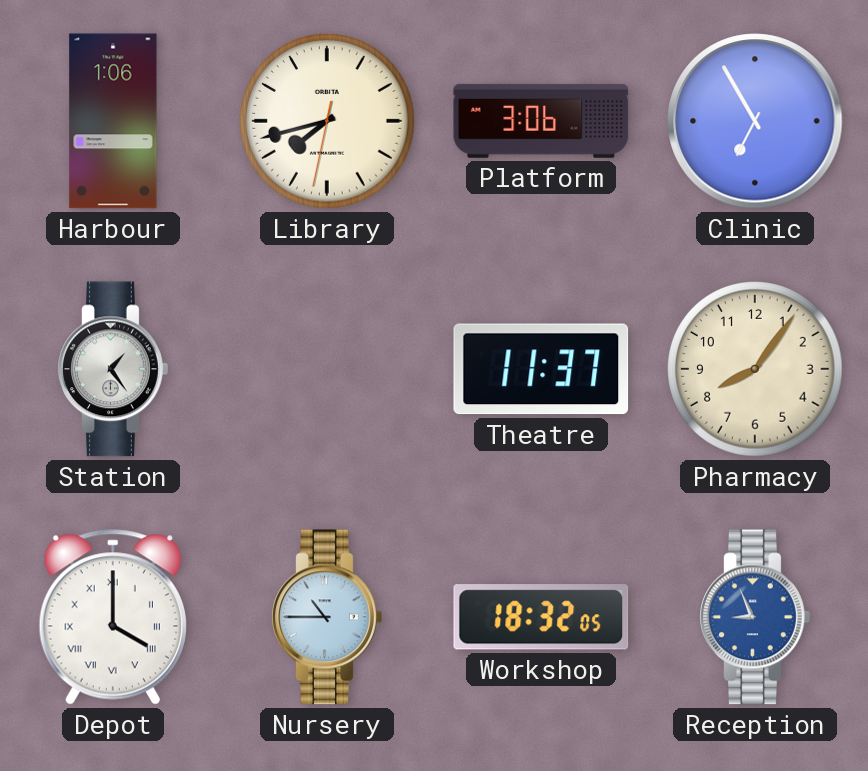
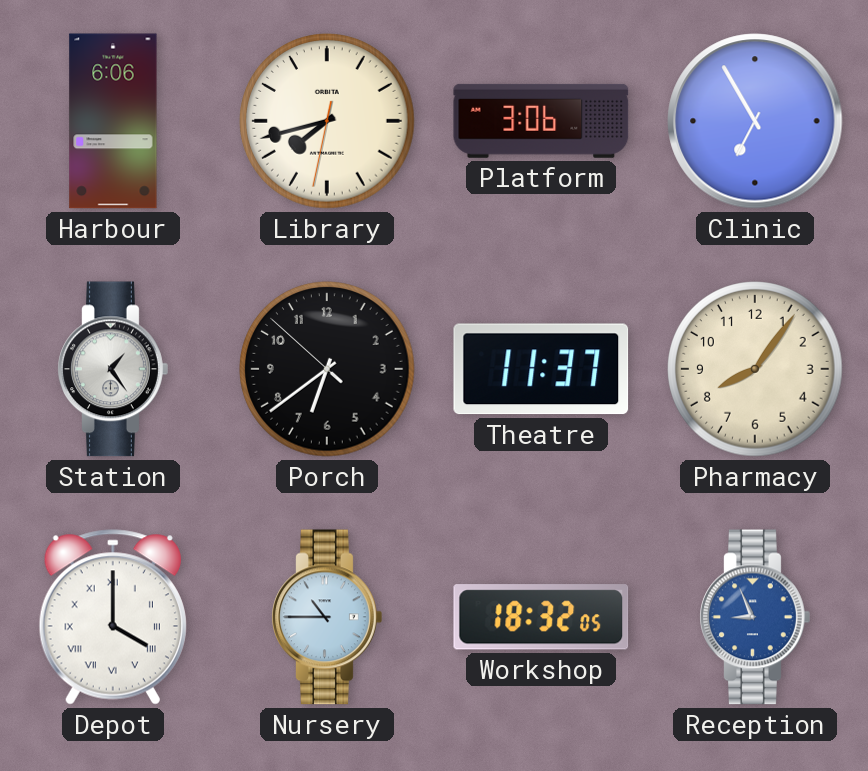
Harbour: 1:06 -> 6:06
Porch: none -> 6:38
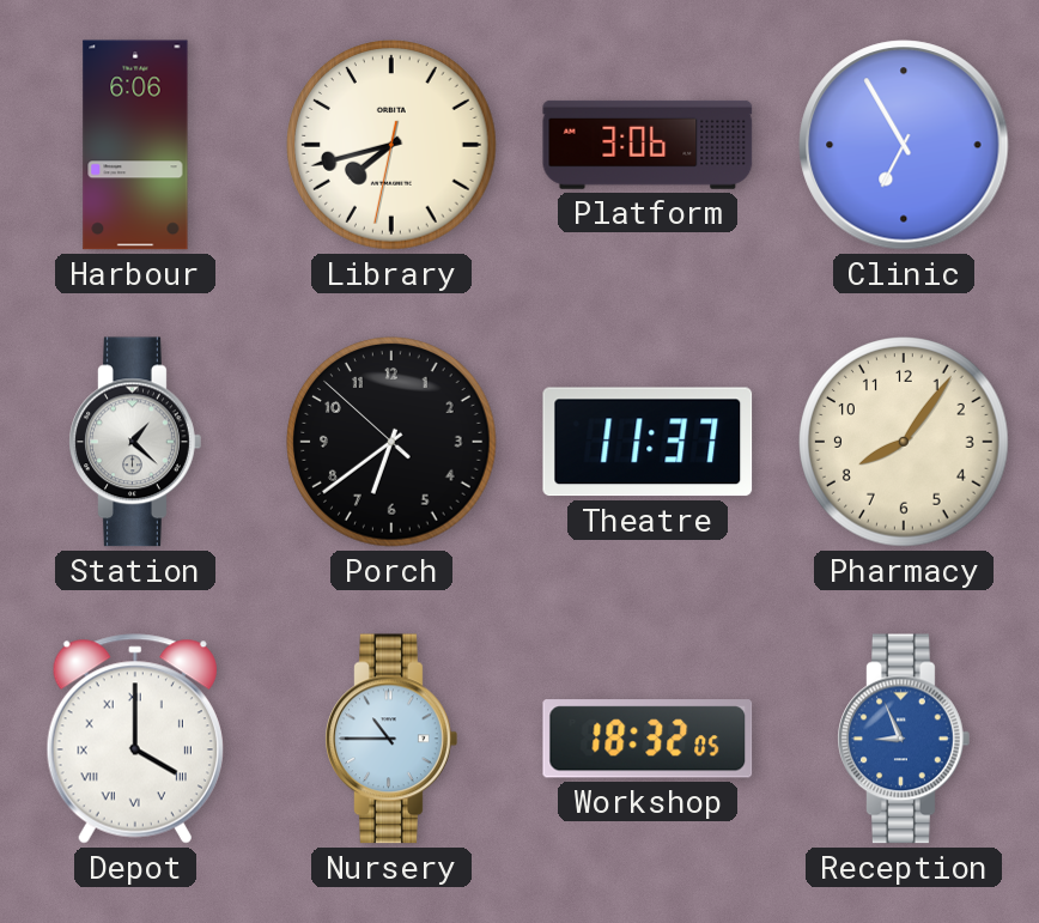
Station: 1:24 -> 1:22
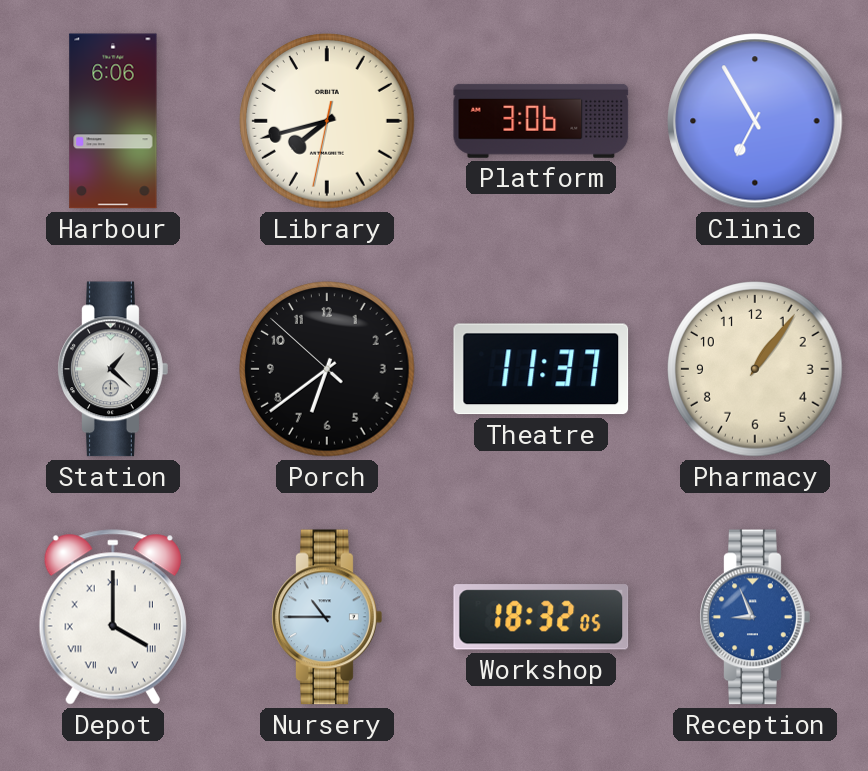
Pharmacy: 8:06 -> 1:06
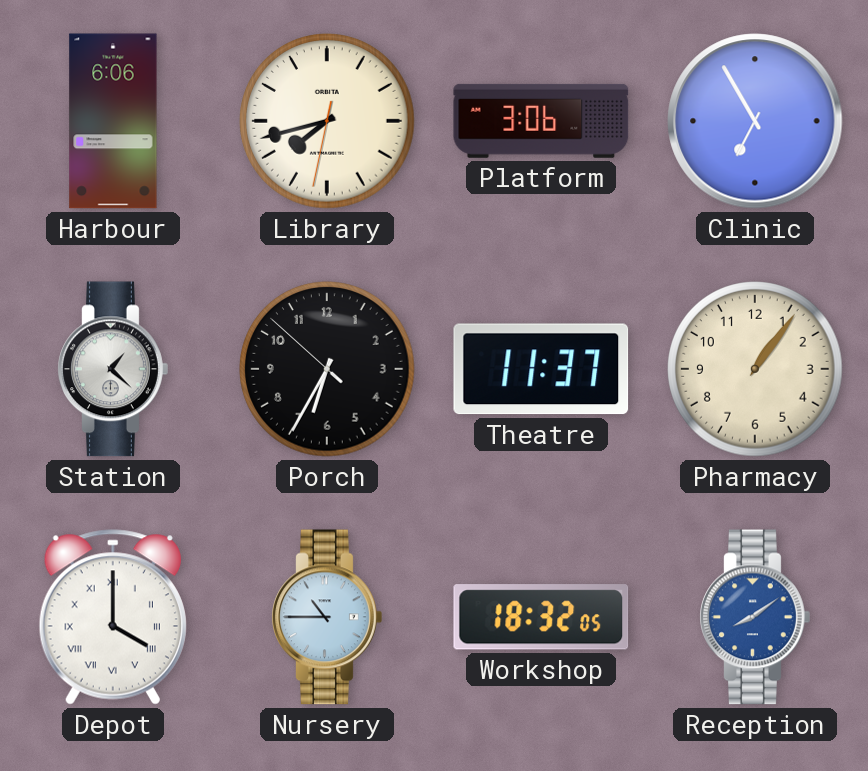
Porch: 6:38 -> 6:34
Reception: 8:56 -> 8:09
